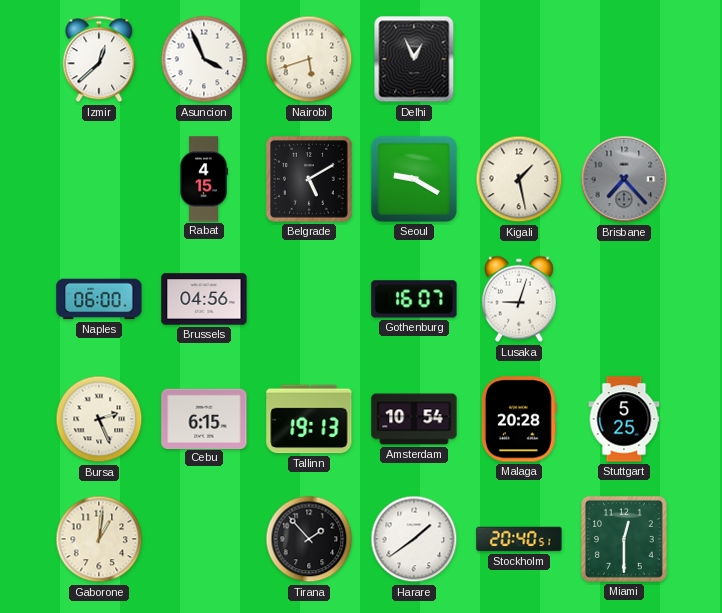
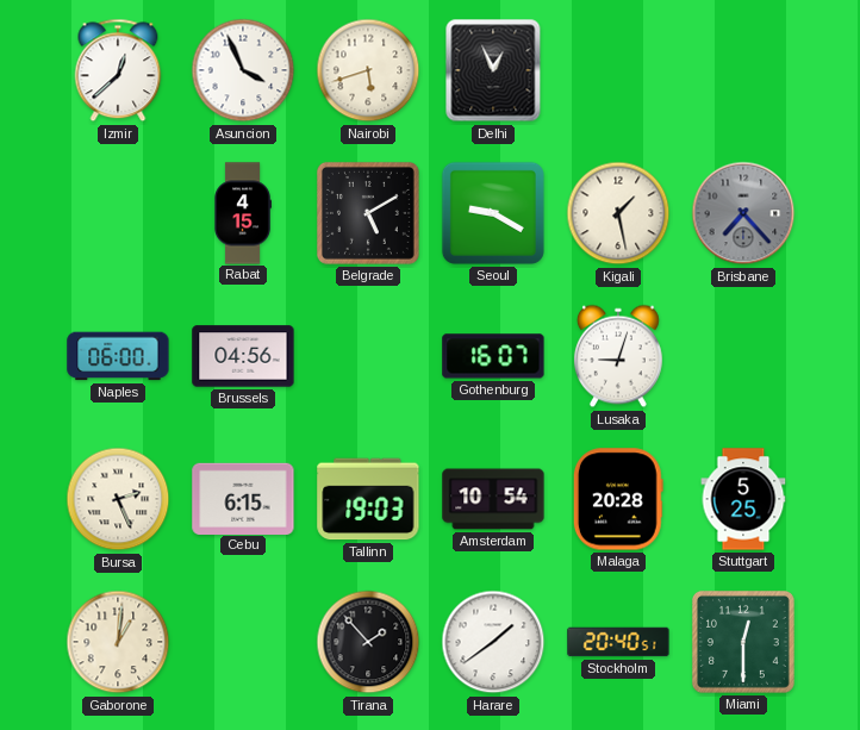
Tallinn: 19:13 -> 19:03
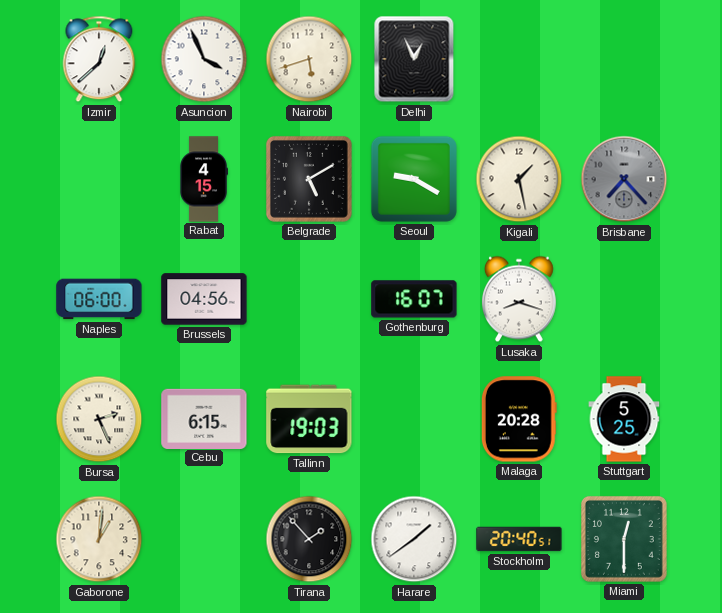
Lusaka: 9:03 -> 8:18
Amsterdam: 10:54 -> none
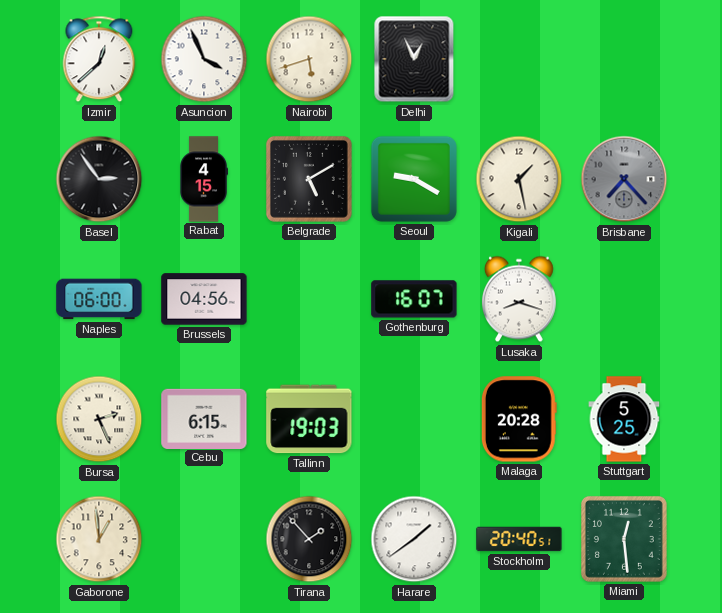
Basel: none -> 2:54
Gaborone: 1:01 -> 12:59
Miami: 12:30 -> 12:29
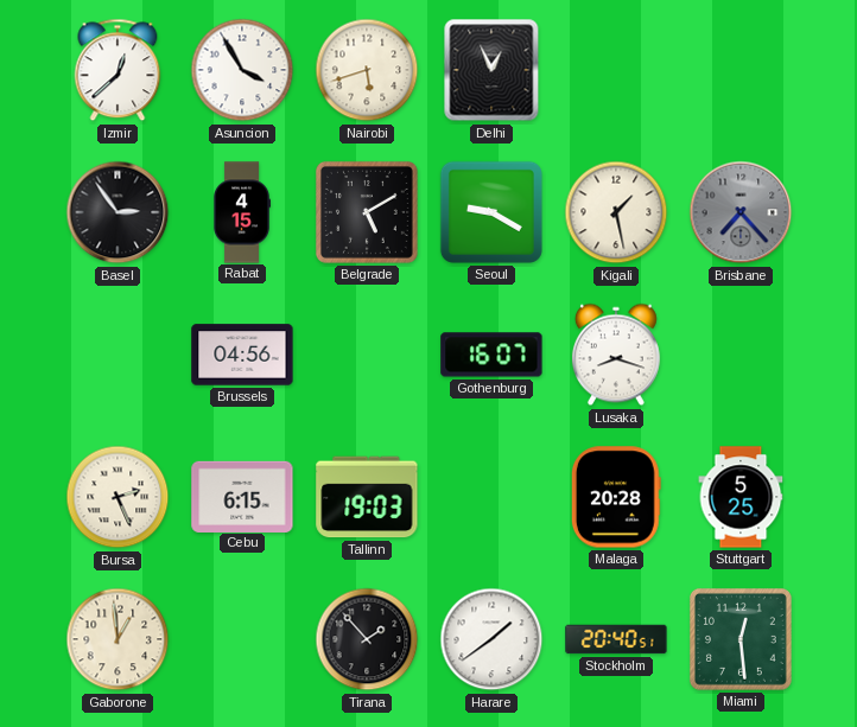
Asuncion: 3:56 -> 3:55
Naples: 06:00 -> none
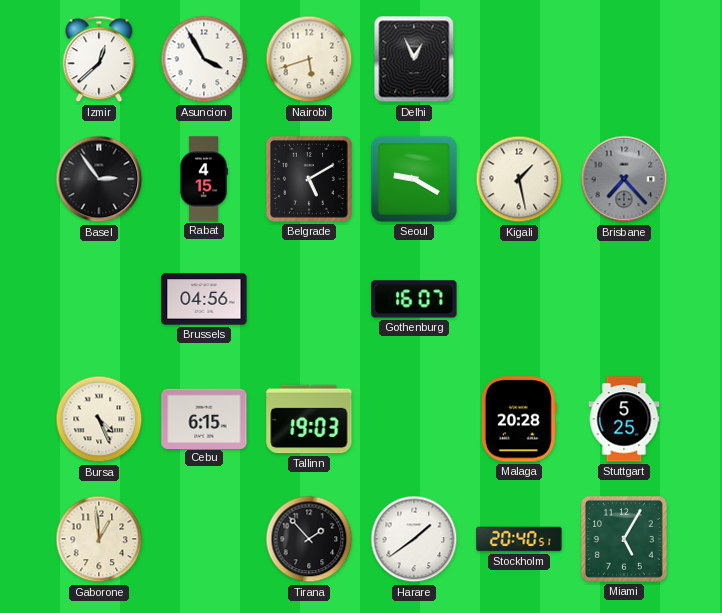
Lusaka: 8:18 -> none
Bursa: 2:26 -> 4:26
Miami: 12:29 -> 5:05
